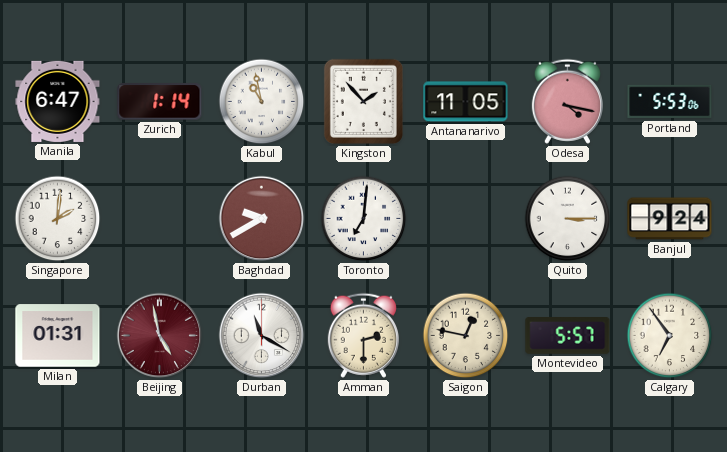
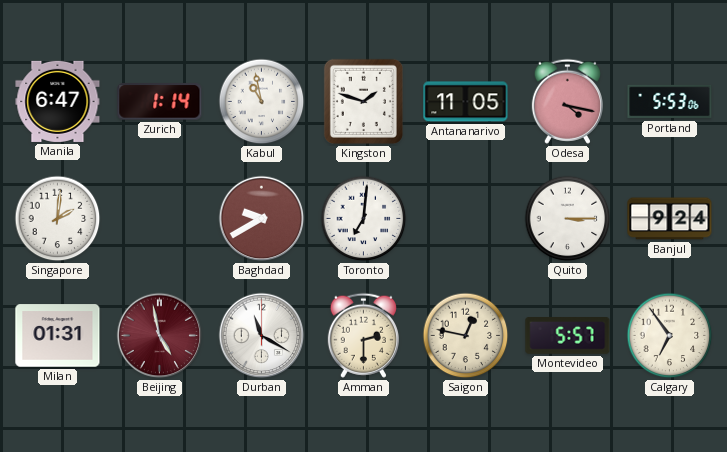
Kingston: 1:53 -> 1:48
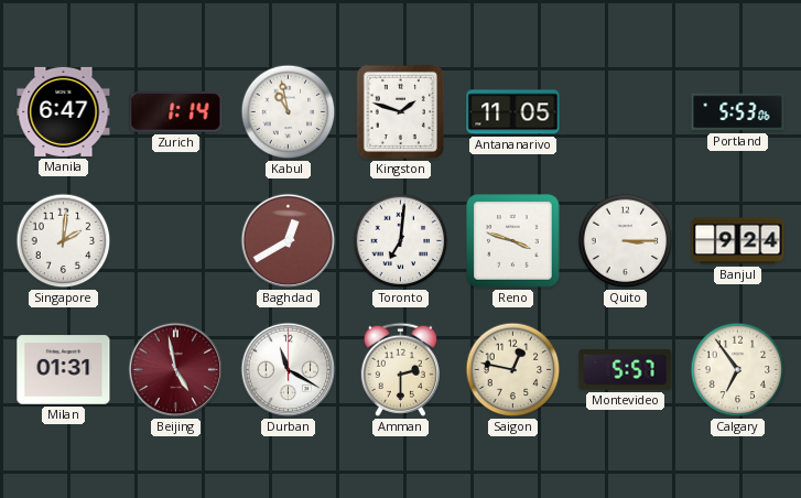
Odesa: 4:17 -> none
Baghdad: 9:40 -> 12:40
Reno: none -> 3:48
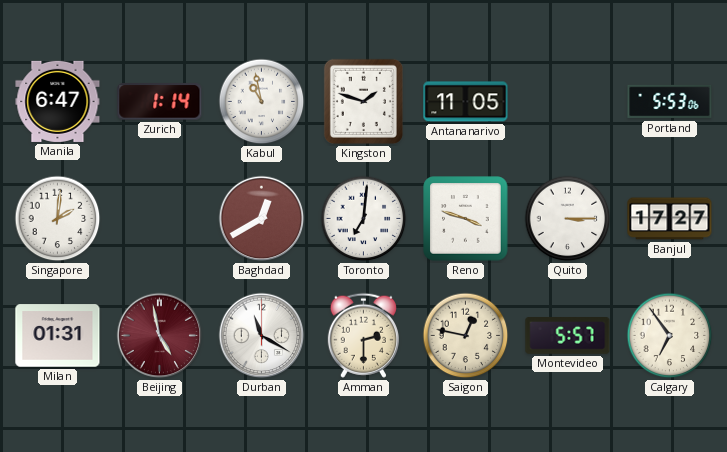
Banjul: 9:24 -> 17:27
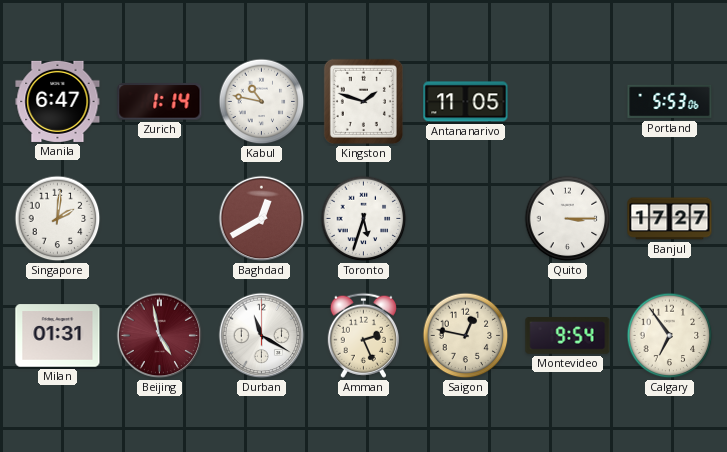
Kabul: 10:58 -> 10:47
Toronto: 7:01 -> 5:33
Reno: 3:48 -> none
Amman: 2:30 -> 2:26
Montevideo: 5:57 -> 9:54
